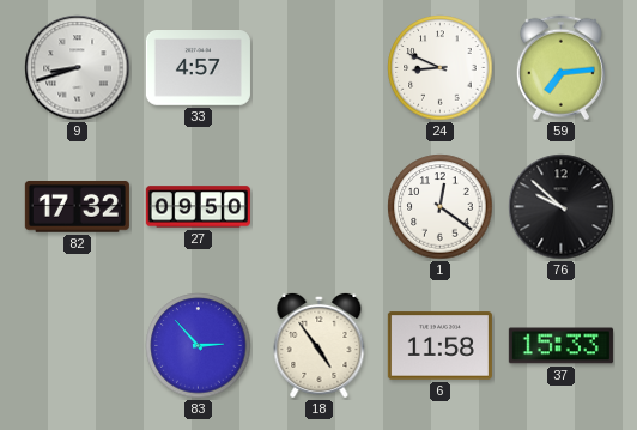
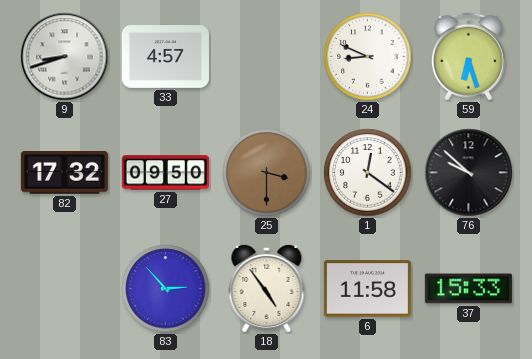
59: 7:14 -> 6:27
25: none -> 3:30
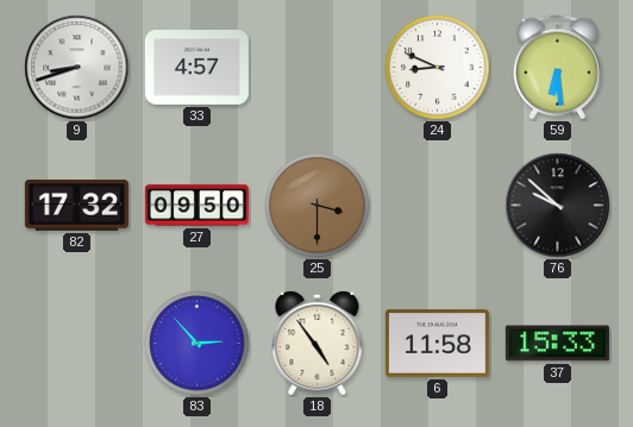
59: 6:27 -> 6:29
1: 12:21 -> none
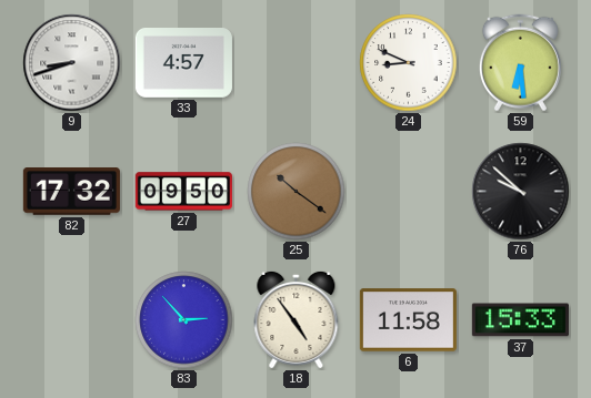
25: 3:30 -> 10:21
